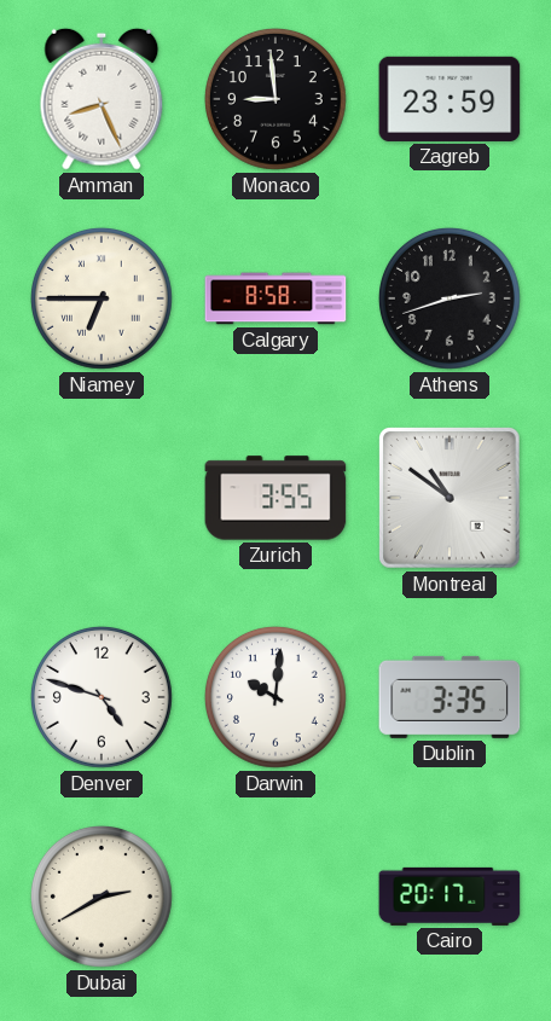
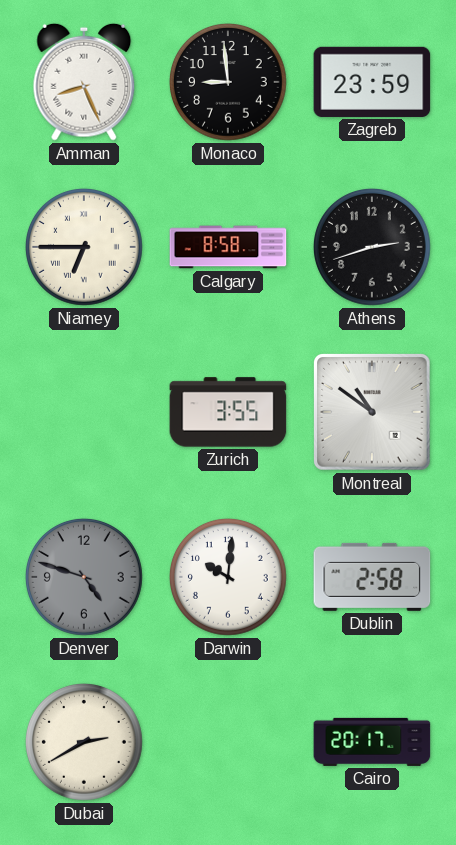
Denver dial: white -> grey
Dublin: 3:35 -> 2:58
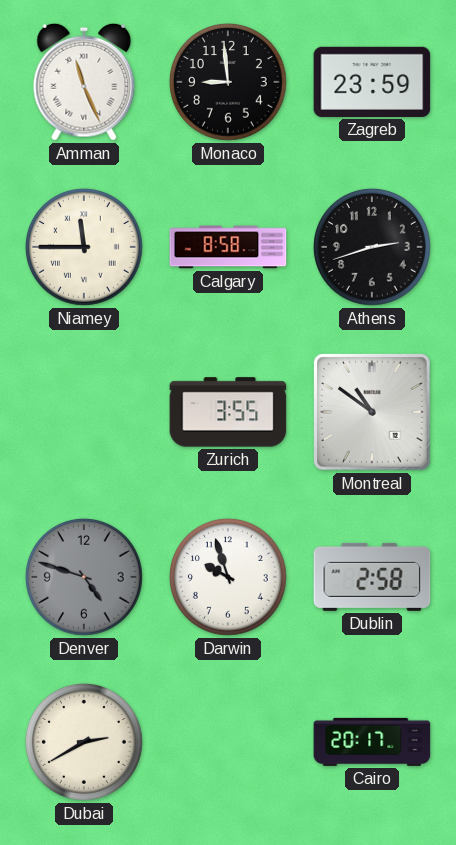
Amman: 8:26 -> 11:26
Niamey: 6:45 -> 11:45
Darwin: 10:01 -> 9:57
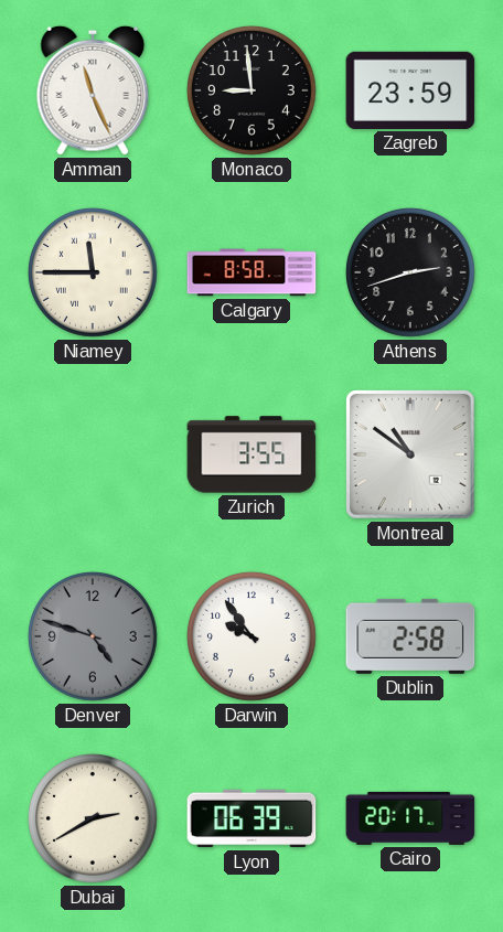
Darwin: 9:57 -> 9:54
Lyon: none -> 06:39
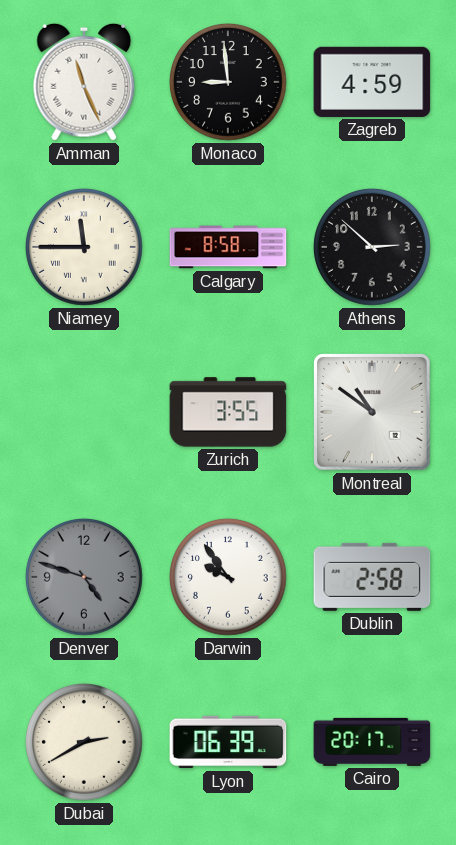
Zagreb: 23:59 -> 4:59
Athens: 2:42 -> 2:52
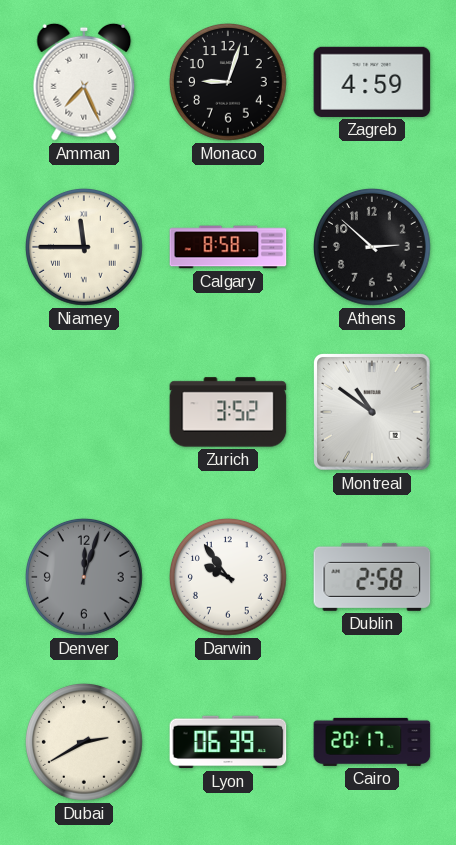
Amman: 11:26 -> 7:26
Monaco: 8:59 -> 9:03
Zurich: 3:55 -> 3:52
Denver: 4:48 -> 12:03
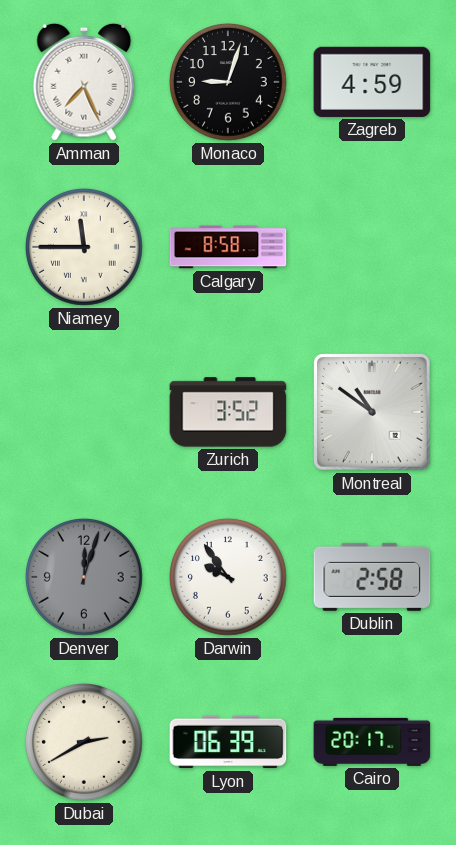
Athens: 2:52 -> none
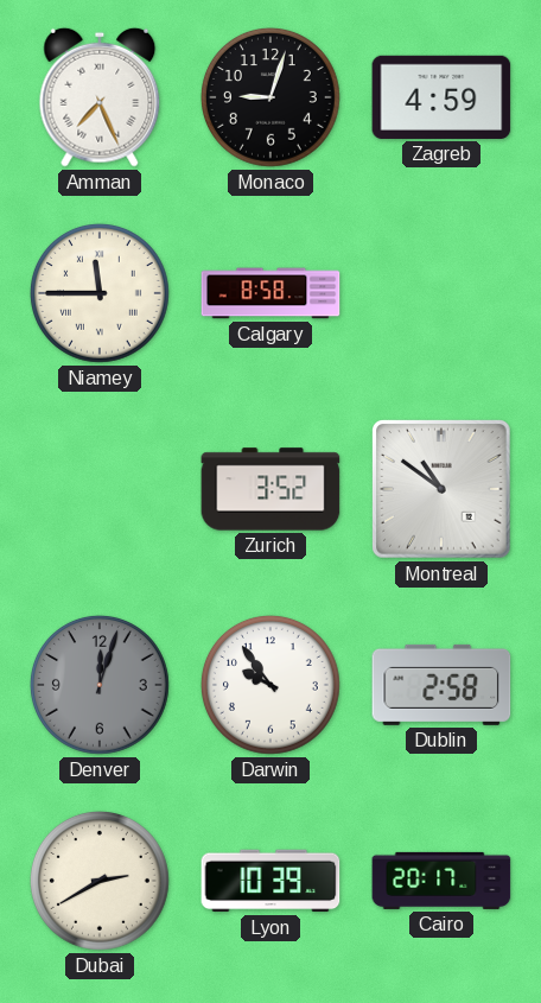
Lyon: 06:39 -> 10:39
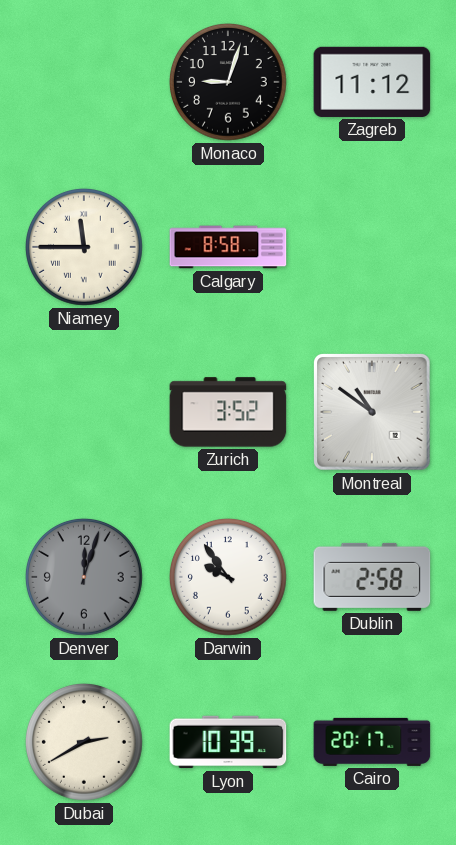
Amman: 7:26 -> none
Zagreb: 4:59 -> 11:12
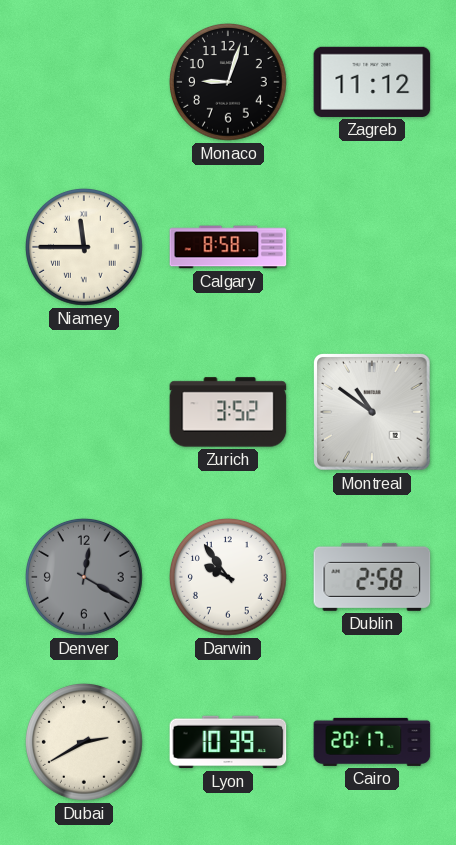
Denver: 12:03 -> 12:20
